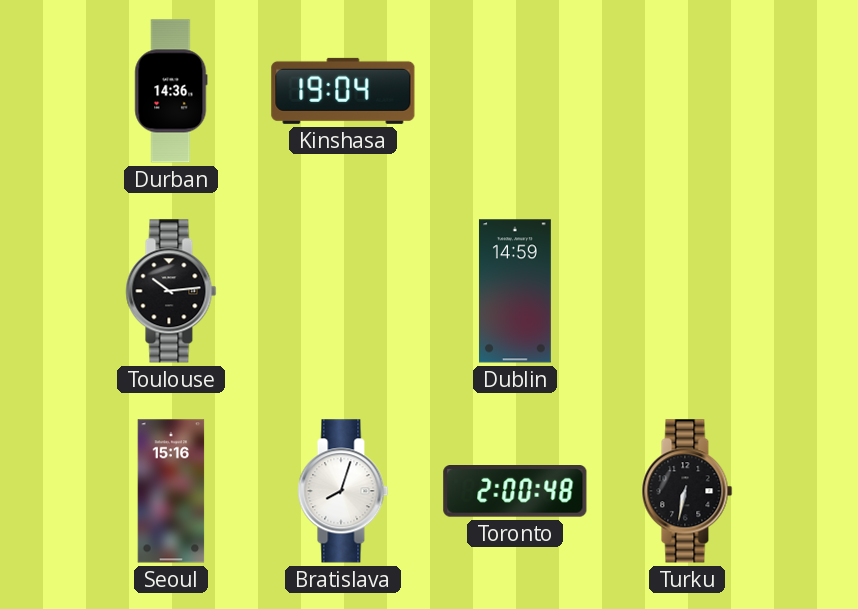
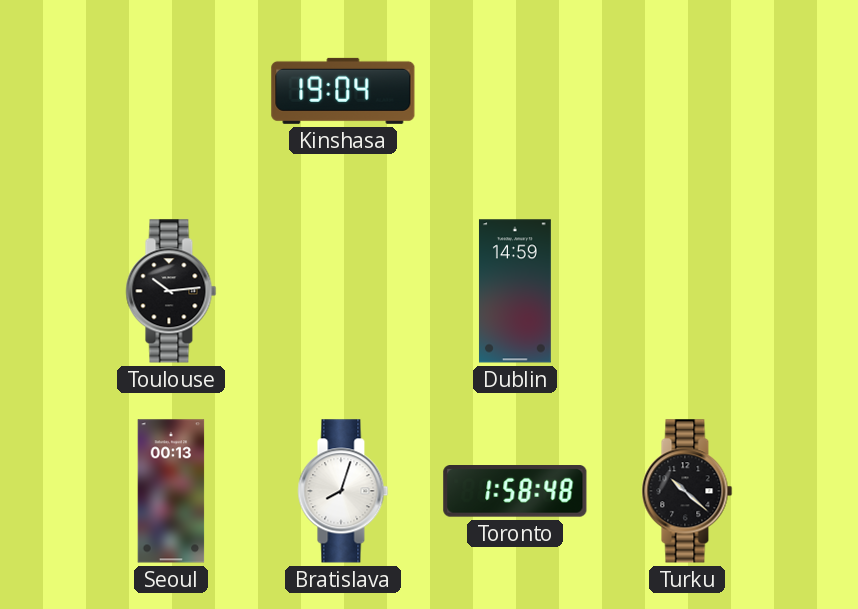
Durban: 14:36 -> none
Seoul: 15:16 -> 00:13
Toronto: 2:00 -> 1:58
Turku: 6:32 -> 10:22
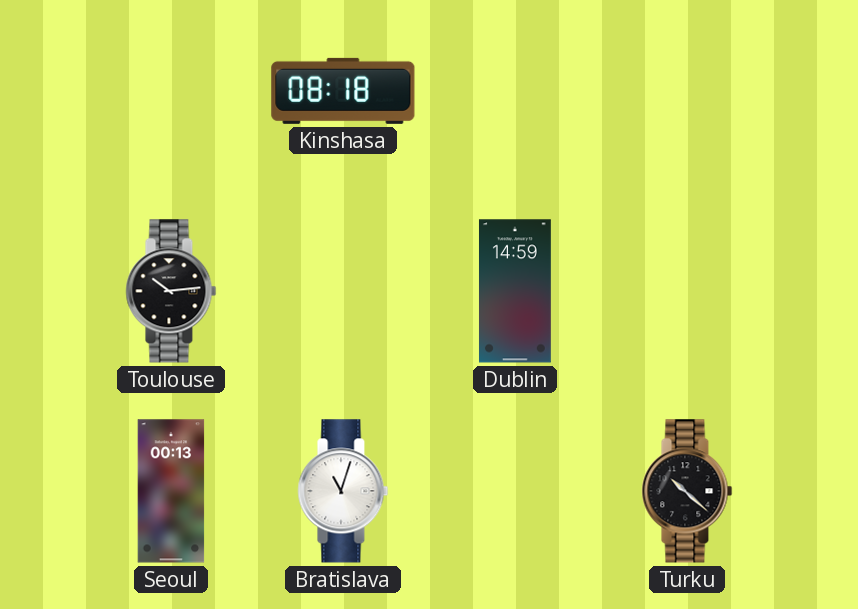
Kinshasa: 19:04 -> 08:18
Bratislava: 8:03 -> 11:03
Toronto: 1:58 -> none
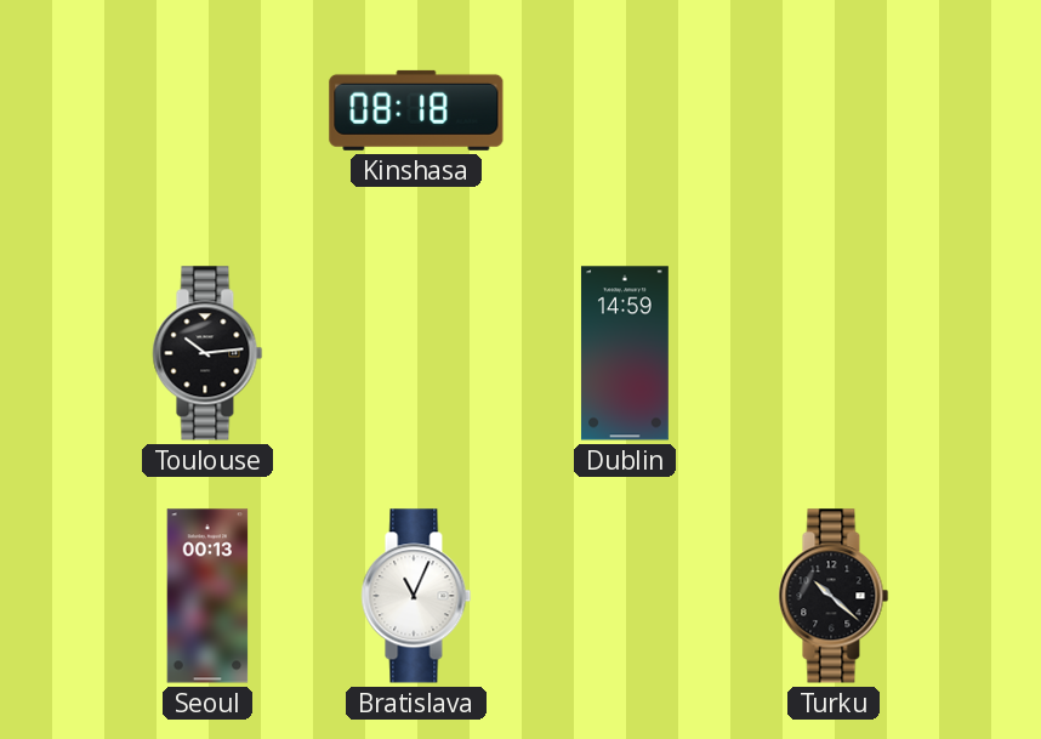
Bratislava: 11:03 -> 11:04
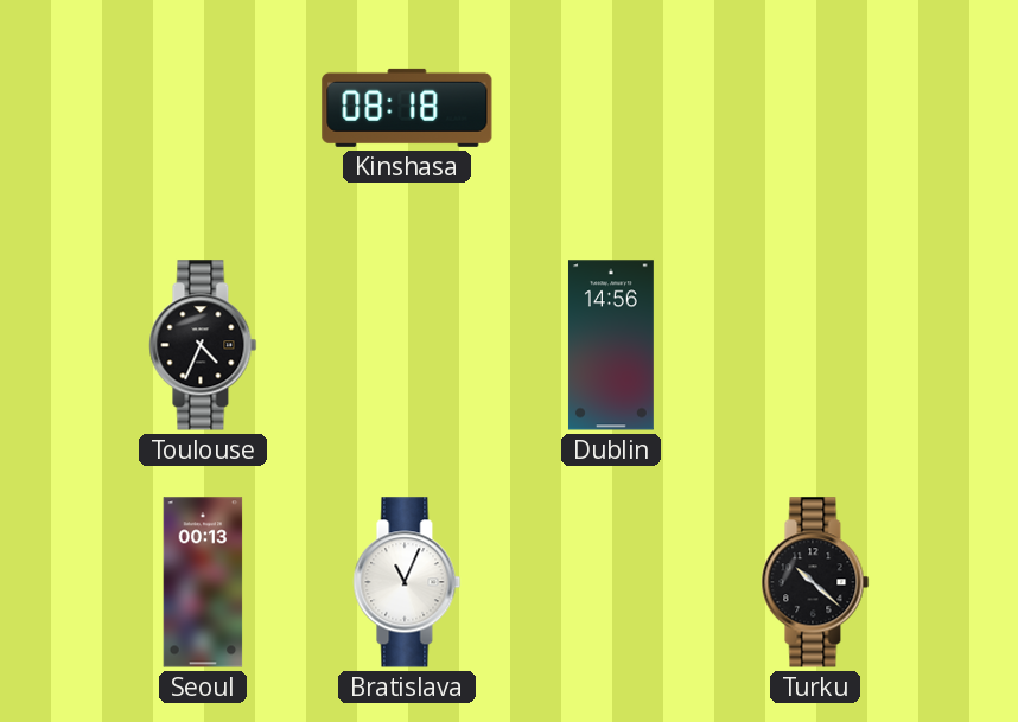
Toulouse: 10:14 -> 4:34
Dublin: 14:59 -> 14:56
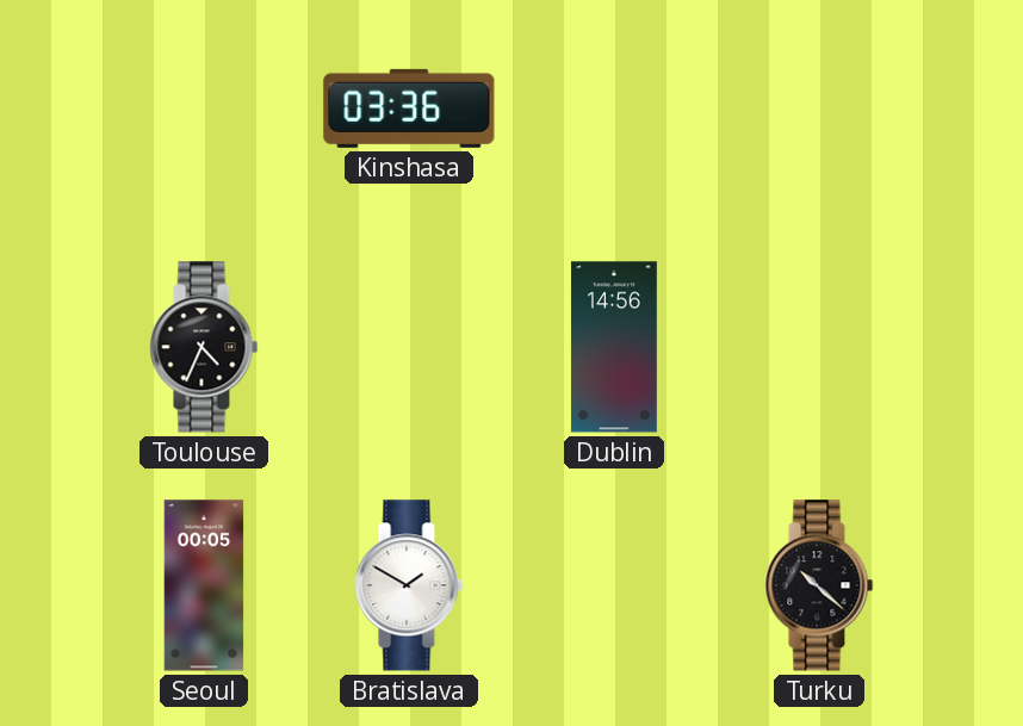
Kinshasa: 08:18 -> 03:36
Seoul: 00:13 -> 00:05
Bratislava: 11:04 -> 1:50
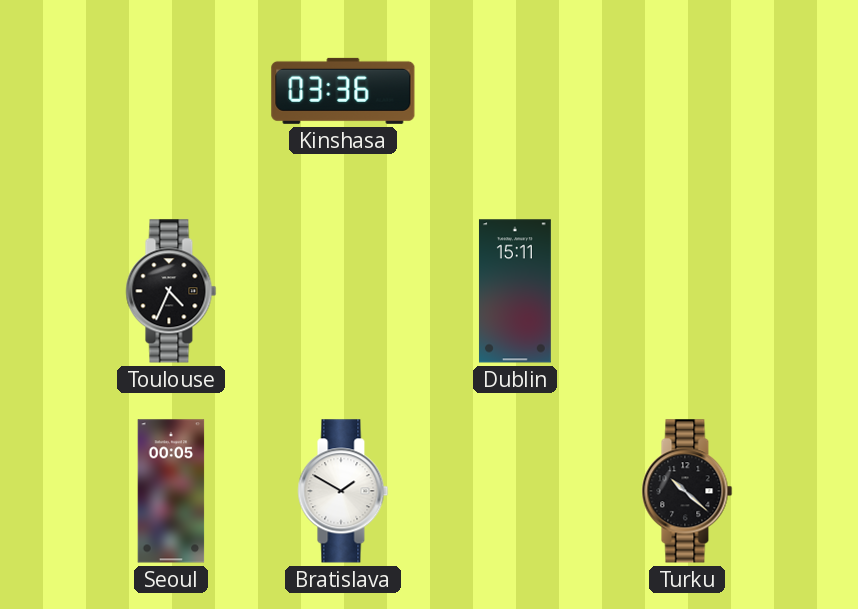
Dublin: 14:56 -> 15:11
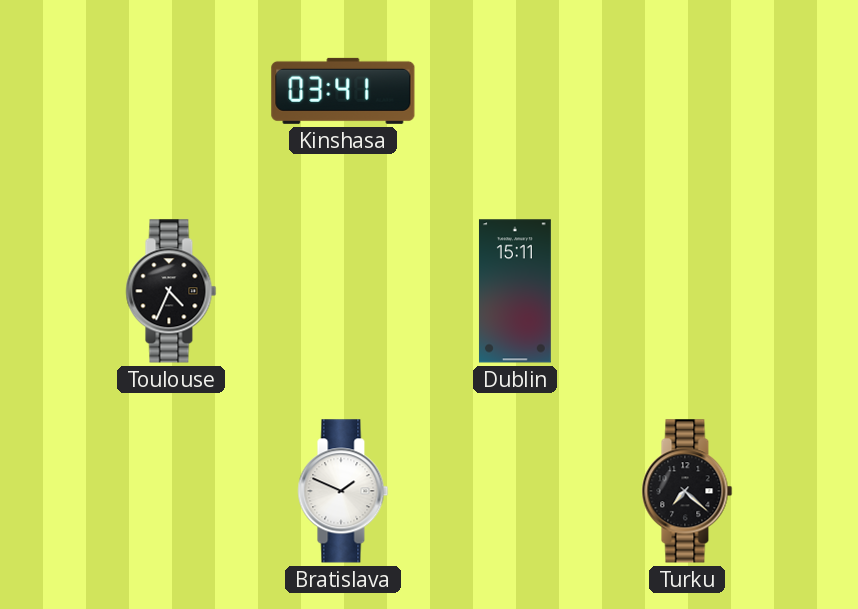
Kinshasa: 03:36 -> 03:41
Seoul: 00:05 -> none
Bratislava: 1:50 -> 1:49
Turku: 10:22 -> 7:22
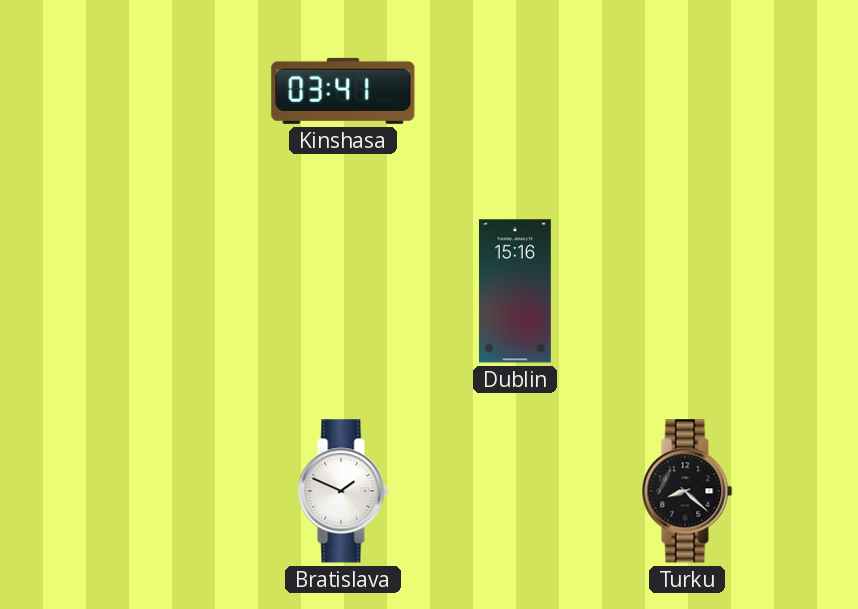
Toulouse: 4:34 -> none
Dublin: 15:11 -> 15:16
Turku: 7:22 -> 8:22
